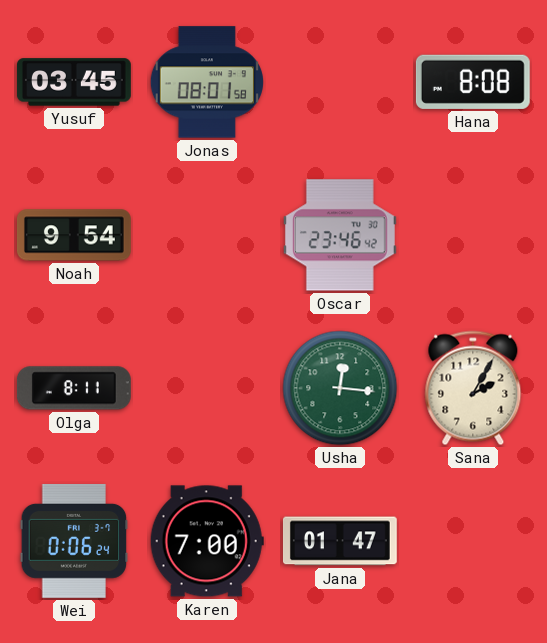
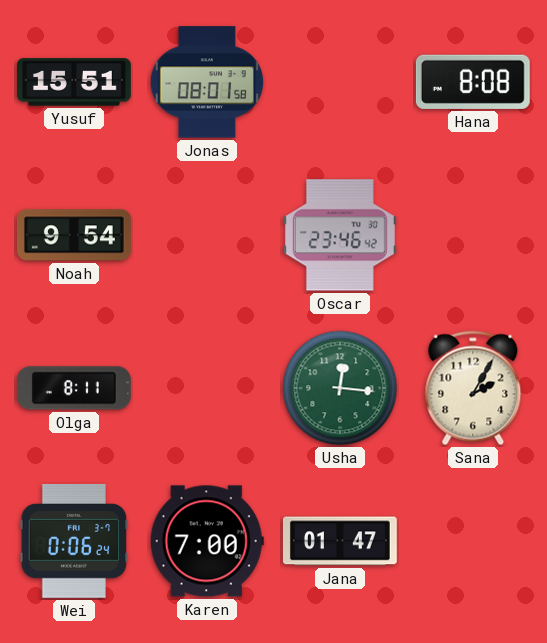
Yusuf: 03:45 -> 15:51
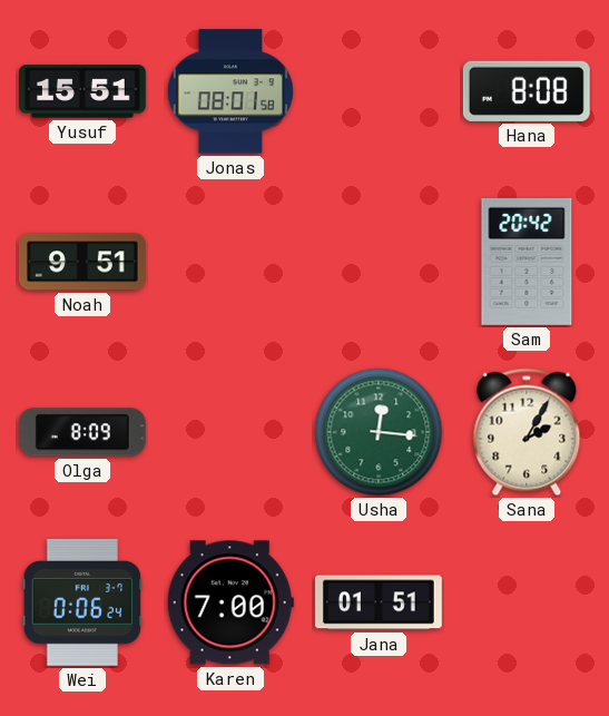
Noah: 9:54 -> 9:51
Oscar: 23:46 -> none
Sam: none -> 20:42
Olga: 8:11 -> 8:09
Jana: 01:47 -> 01:51
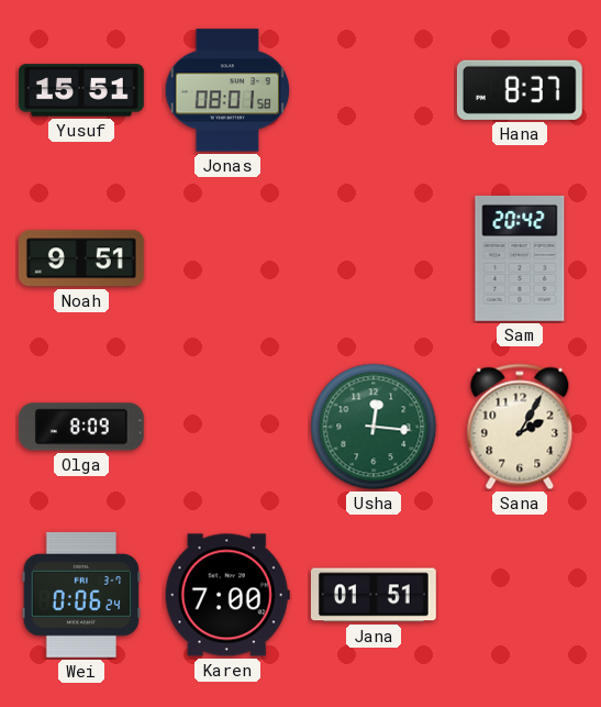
Hana: 8:08 -> 8:37
